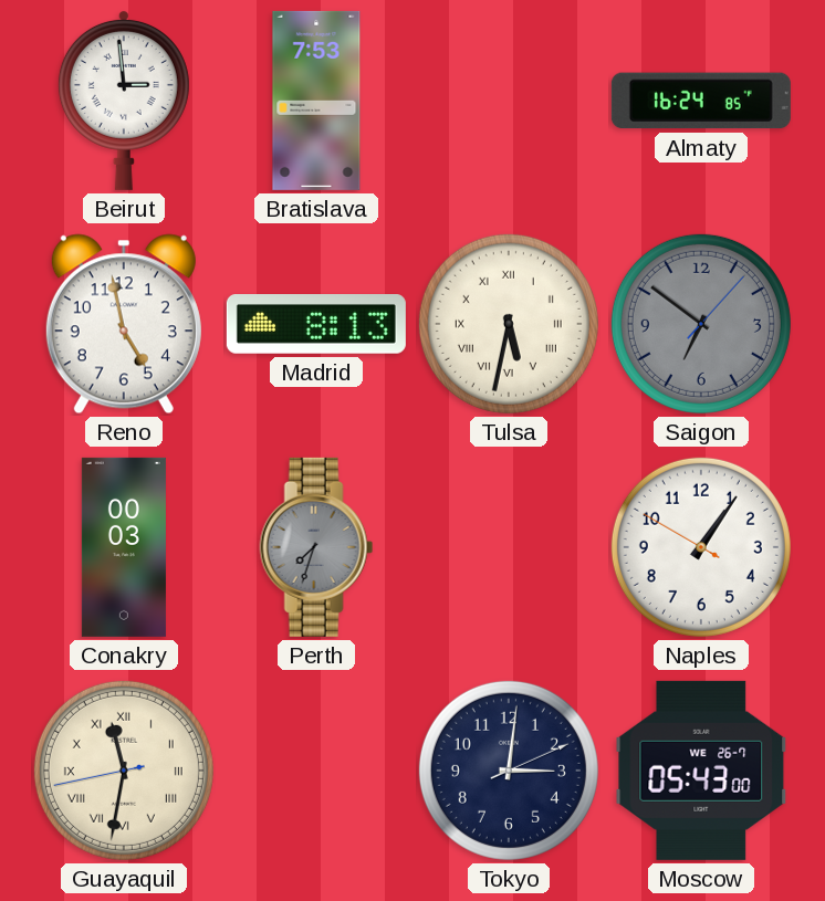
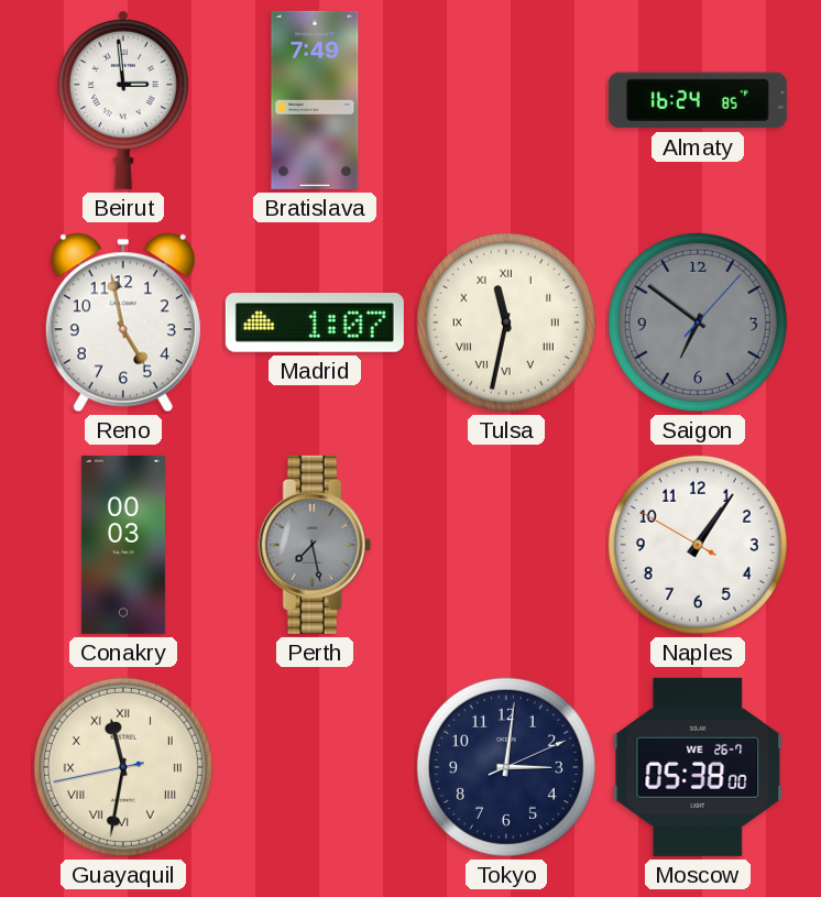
Bratislava: 7:53 -> 7:49
Madrid: 8:13 -> 1:07
Tulsa: 5:32 -> 11:32
Perth: 7:33 -> 7:28
Moscow: 05:43 -> 05:38
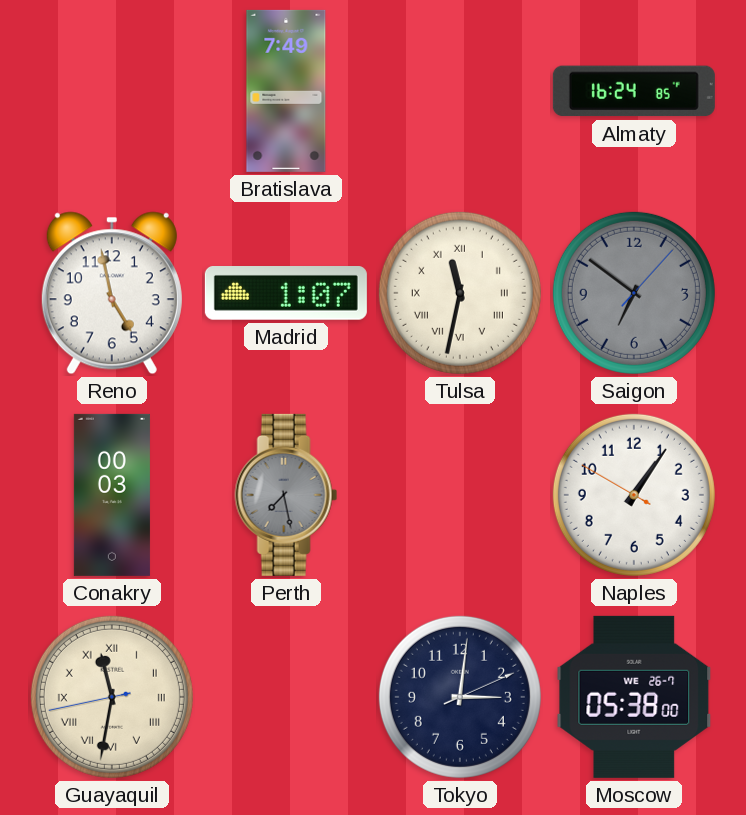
Beirut: 2:59 -> none
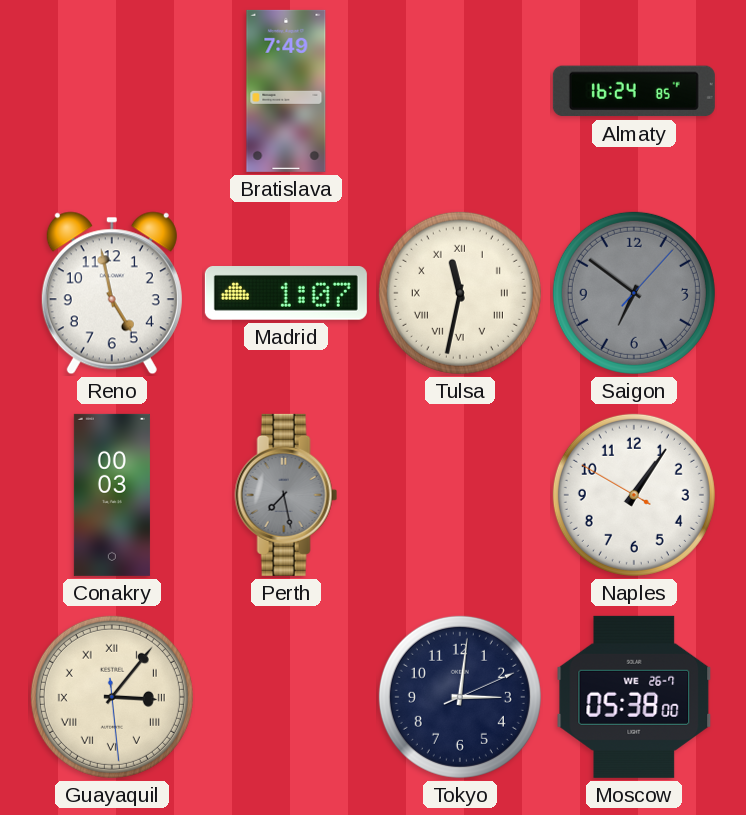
Guayaquil: 11:31 -> 3:06
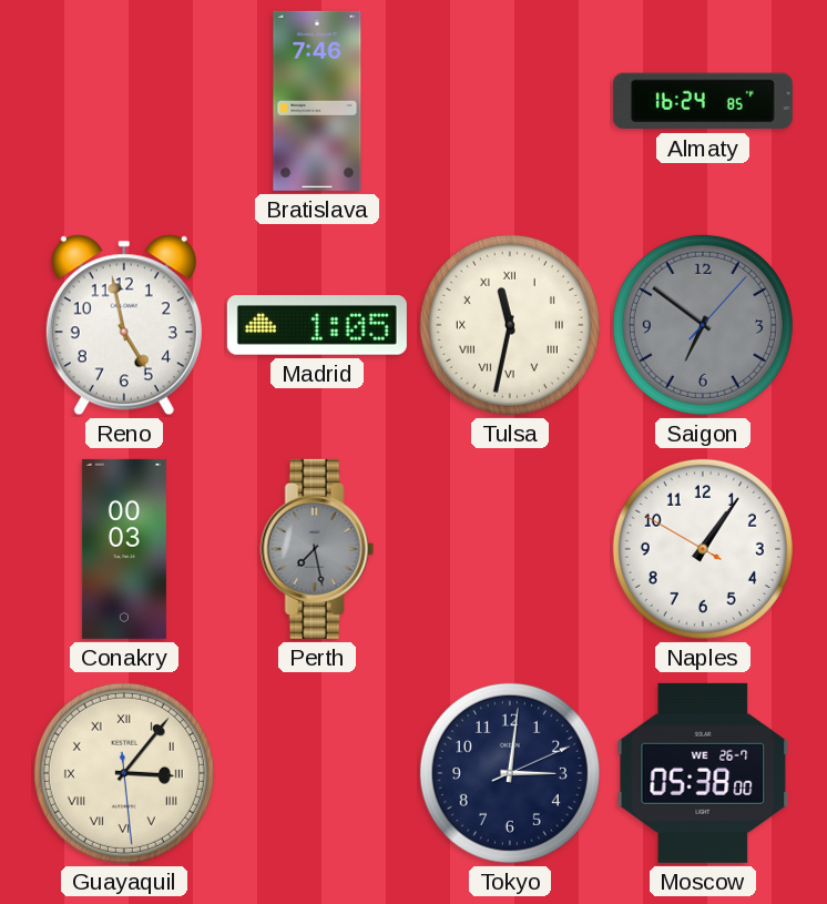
Bratislava: 7:49 -> 7:46
Madrid: 1:07 -> 1:05
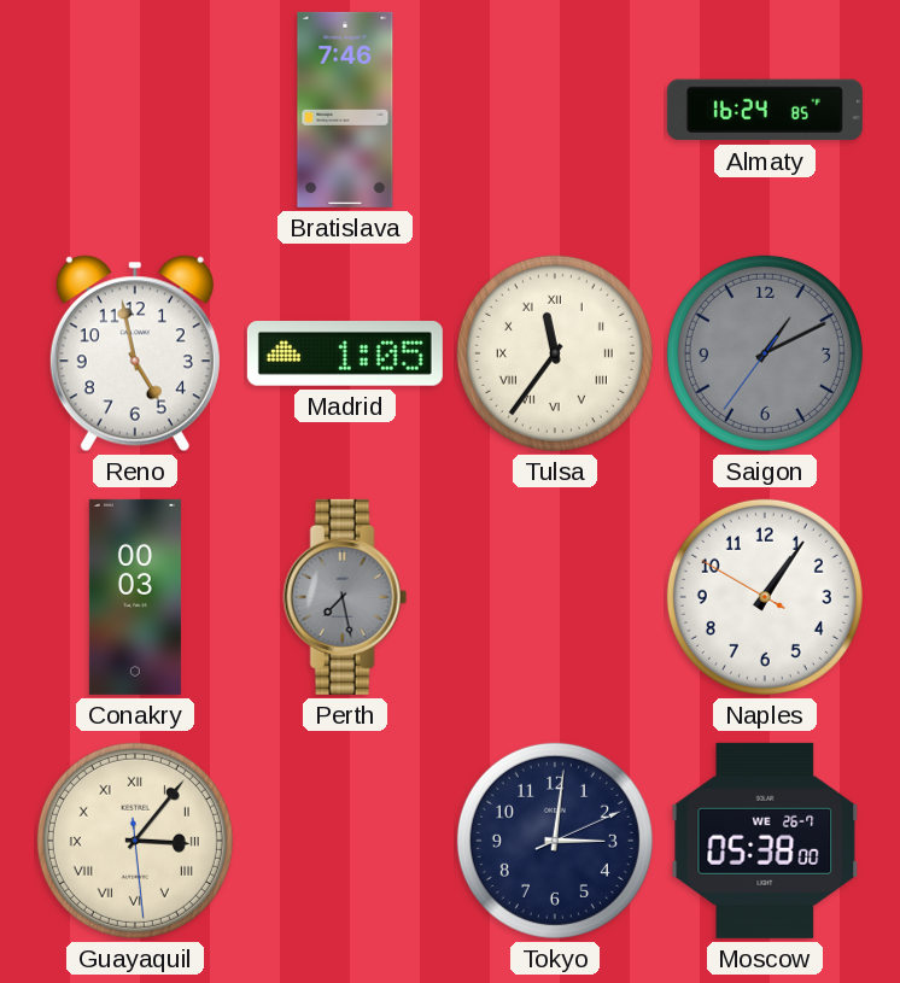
Tulsa: 11:32 -> 11:36
Saigon: 6:51 -> 1:10
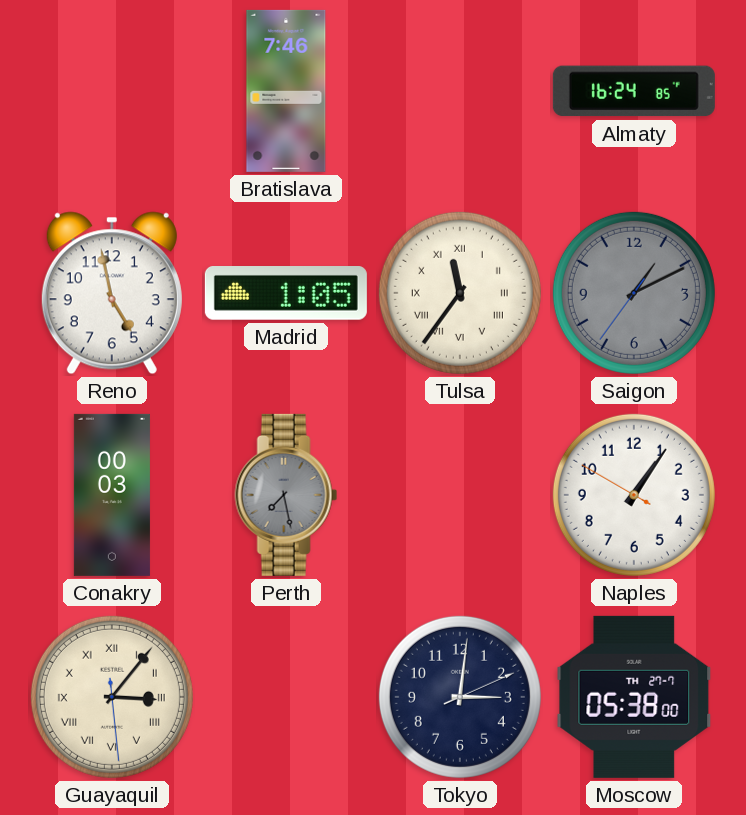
Moscow date: WE 26-7 -> TH 27-7
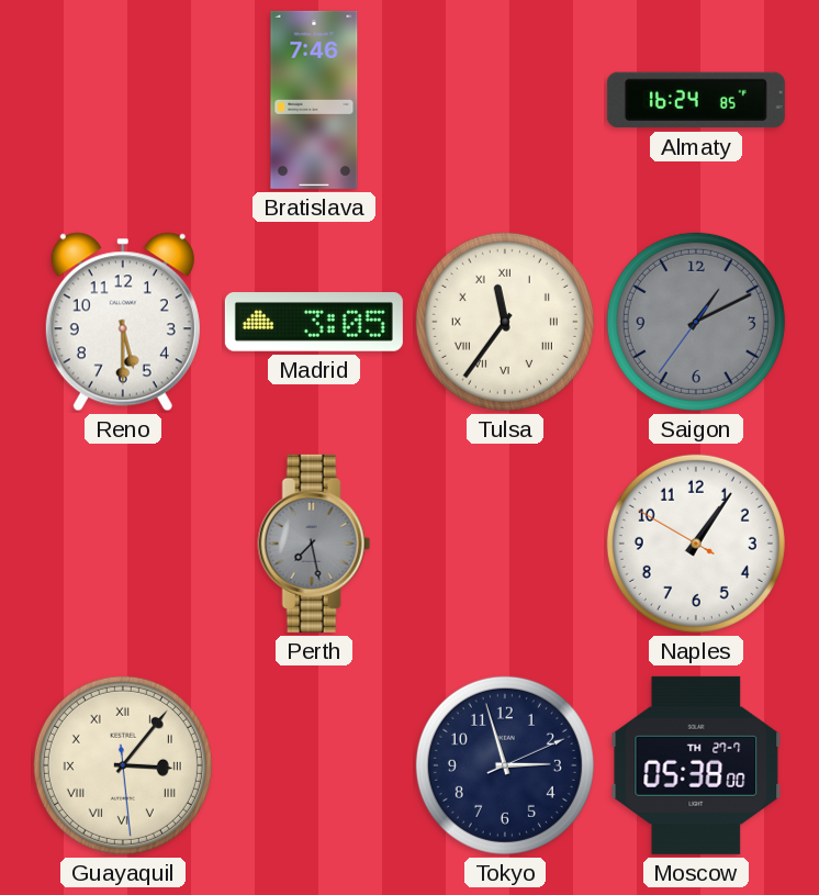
Reno: 4:58 -> 5:30
Madrid: 1:05 -> 3:05
Conakry: 00:03 -> none
Tokyo: 3:01 -> 2:57
